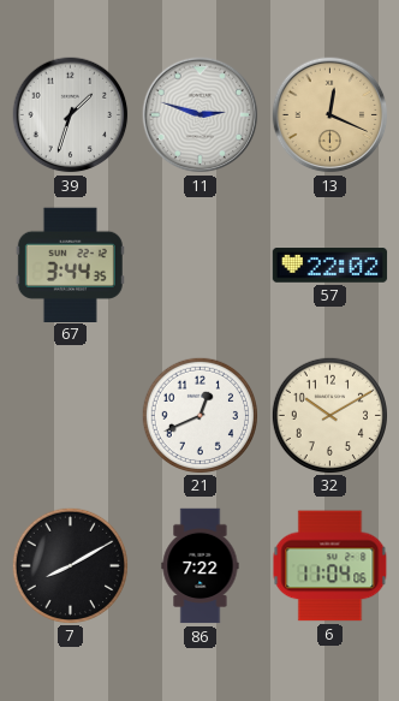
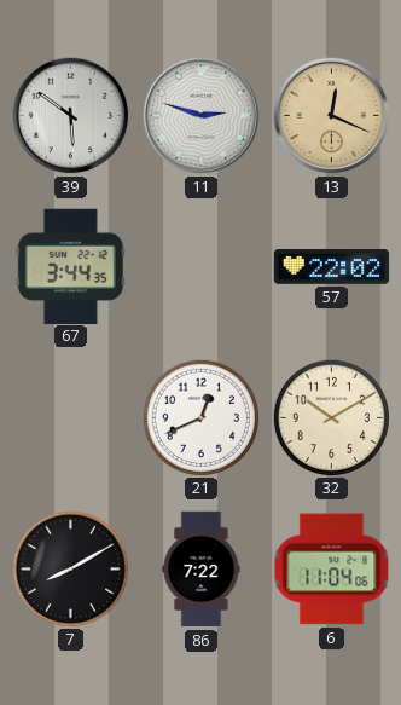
39: 1:33 -> 5:51
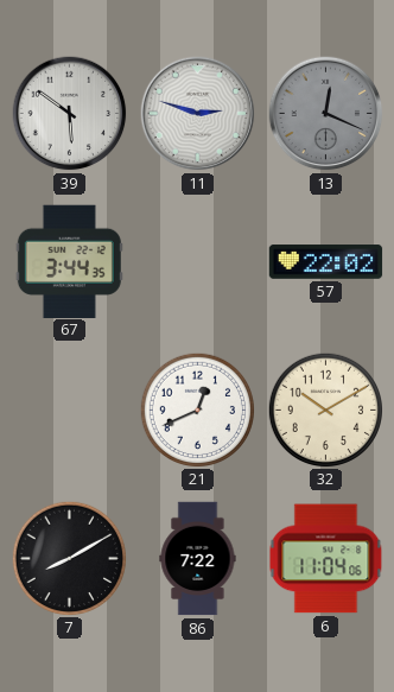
13 dial: champagne -> grey
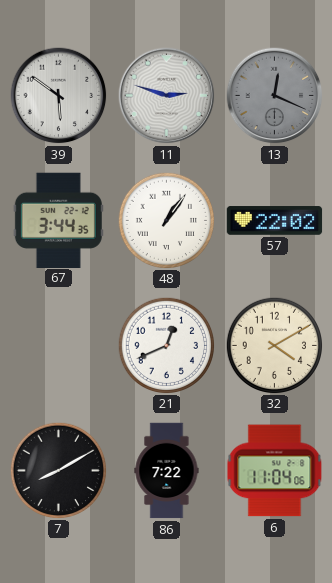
48: none -> 1:06
32: 10:10 -> 4:10
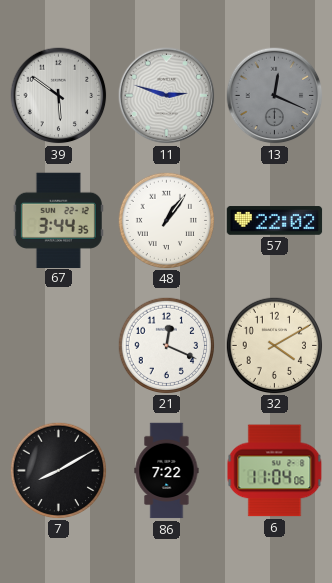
21: 12:41 -> 12:19
